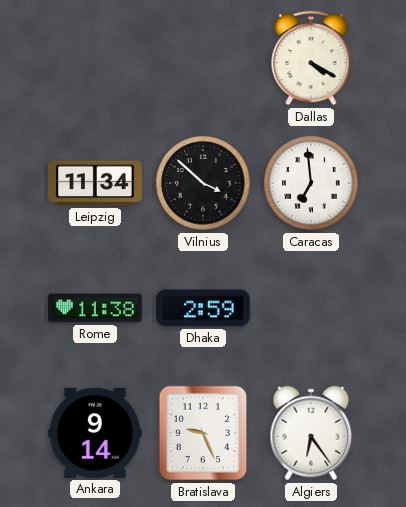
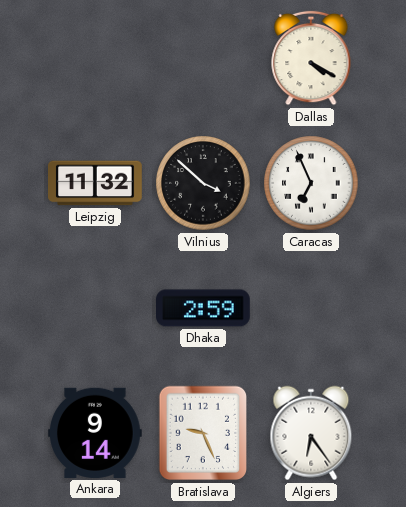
Leipzig: 11:34 -> 11:32
Caracas: 6:59 -> 6:56
Rome: 11:38 -> none
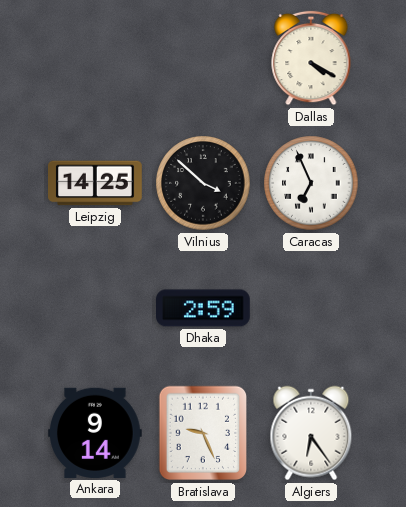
Leipzig: 11:32 -> 14:25
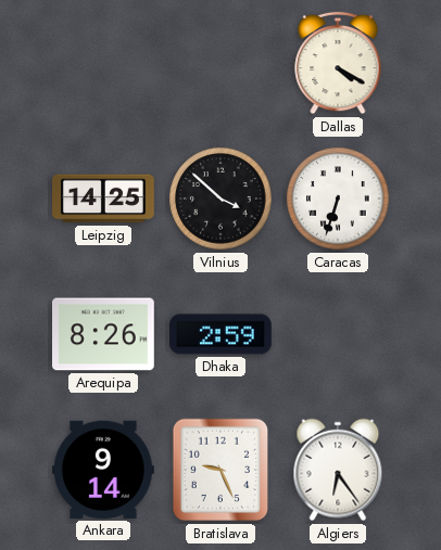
Caracas: 6:56 -> 6:33
Arequipa: none -> 8:26
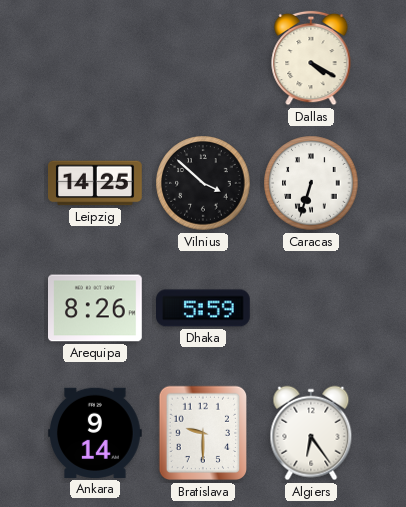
Dhaka: 2:59 -> 5:59
Bratislava: 9:26 -> 9:30
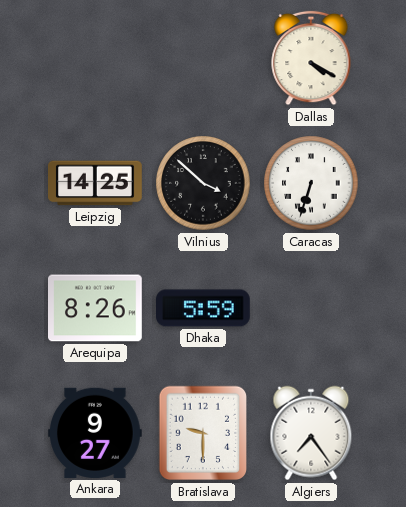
Ankara: 9:14 -> 9:27
Algiers: 6:24 -> 7:24
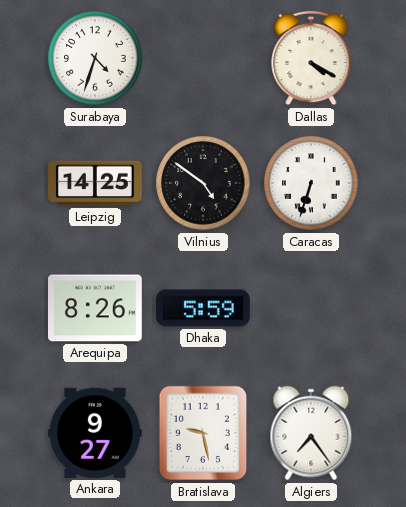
Surabaya: none -> 4:33
Vilnius: 3:52 -> 4:51
Bratislava: 9:30 -> 9:28
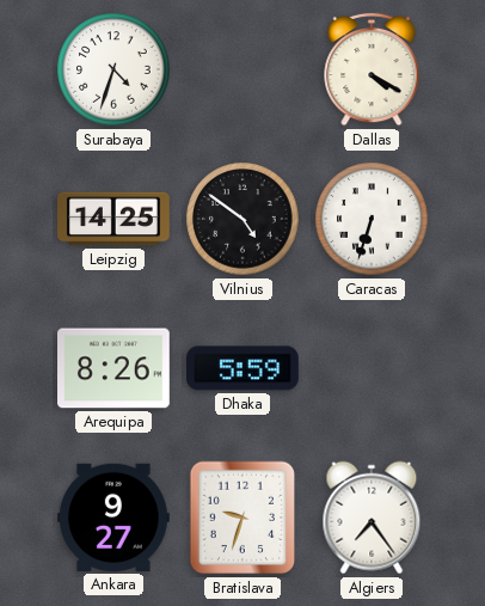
Bratislava: 9:28 -> 9:33
